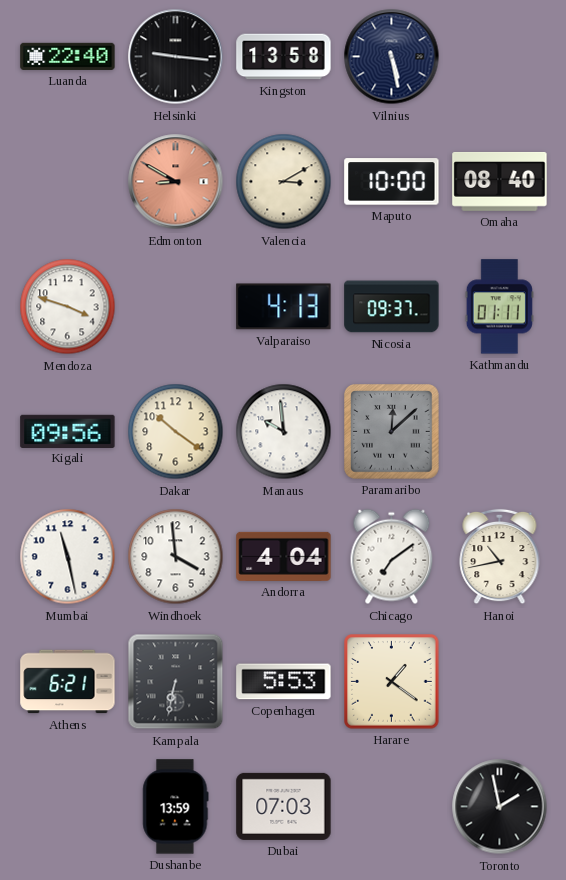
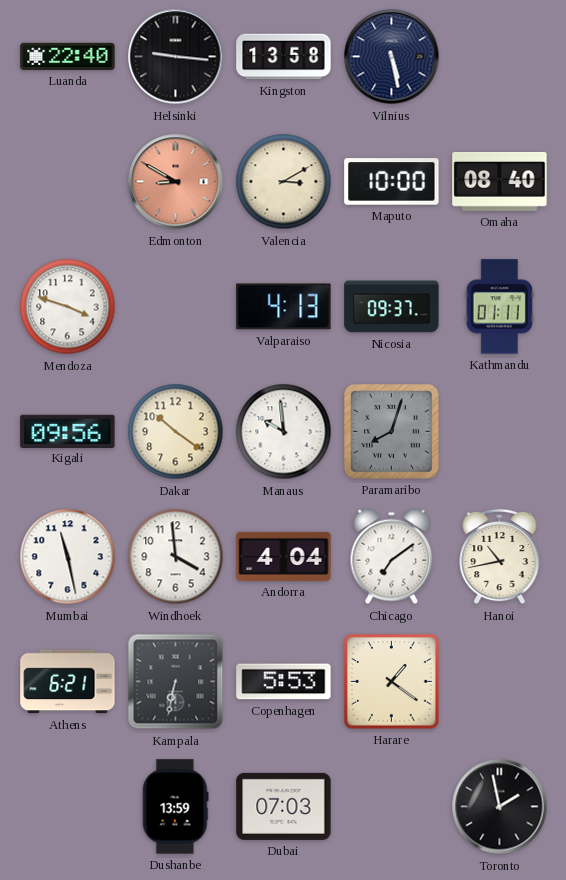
Paramaribo: 12:08 -> 8:03
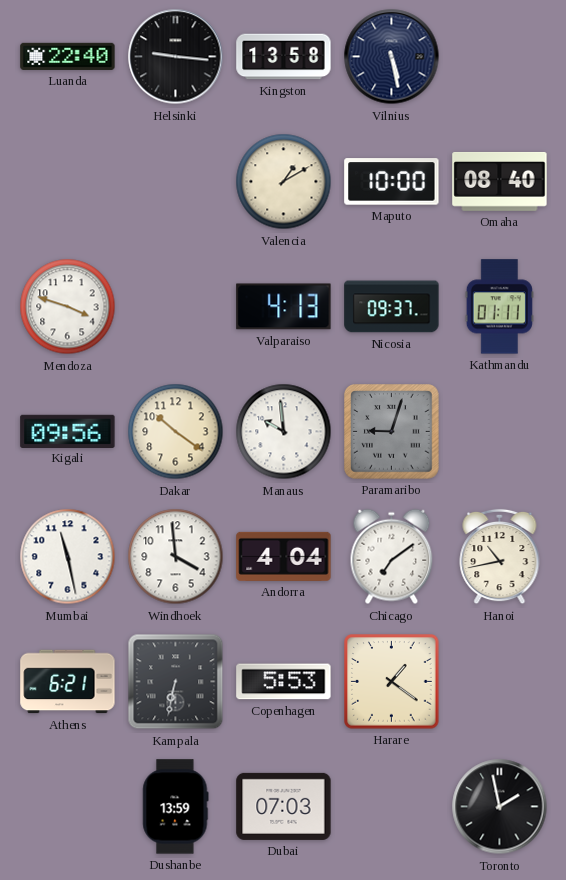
Edmonton: 8:50 -> none
Valencia: 3:10 -> 1:10
Paramaribo: 8:03 -> 9:03
